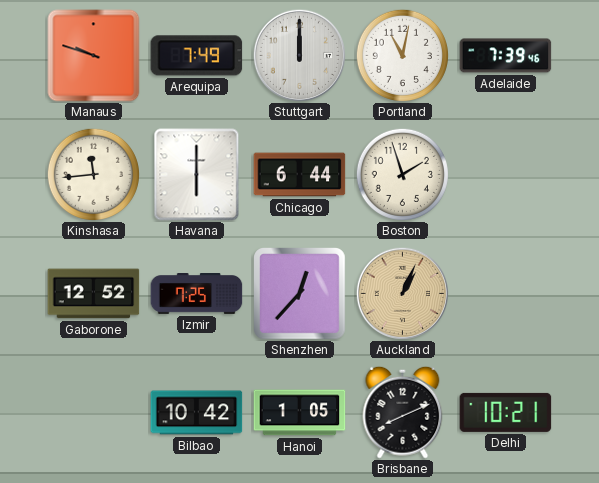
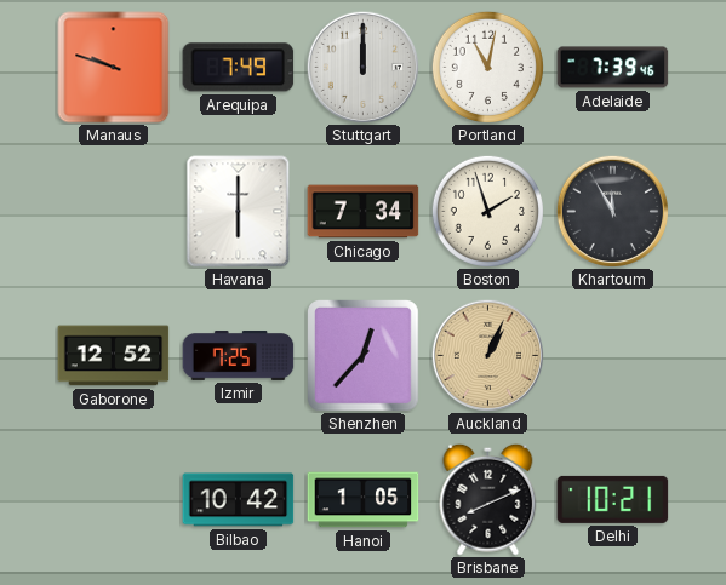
Kinshasa: 11:44 -> none
Chicago: 6:44 -> 7:34
Khartoum: none -> 11:55
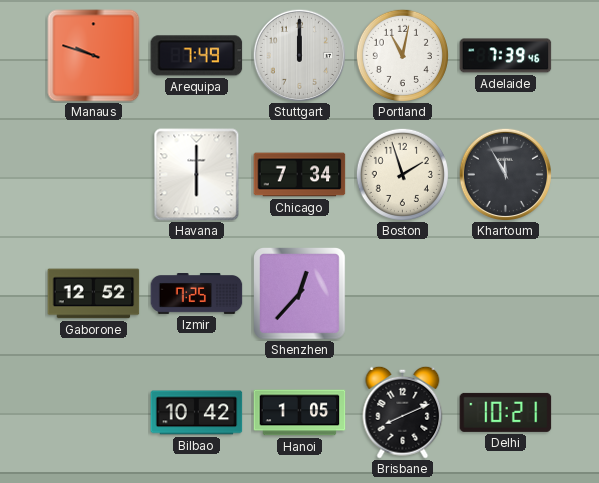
Auckland: 1:04 -> none
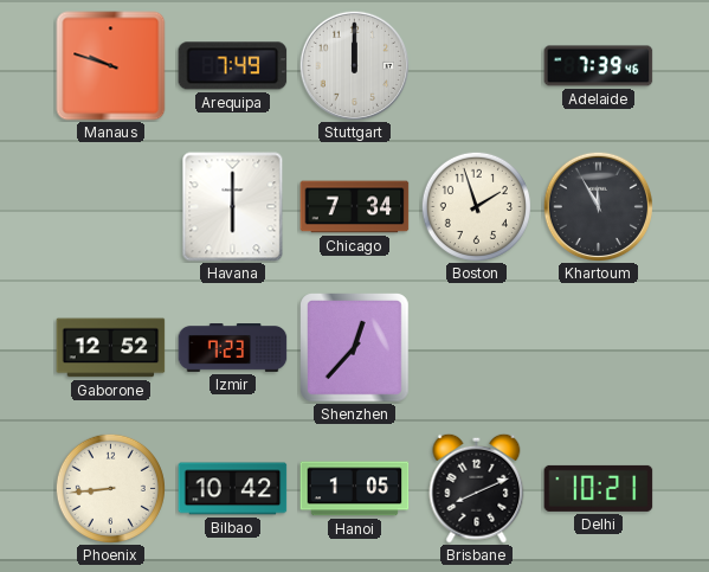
Portland: 11:02 -> none
Izmir: 7:25 -> 7:23
Phoenix: none -> 8:44
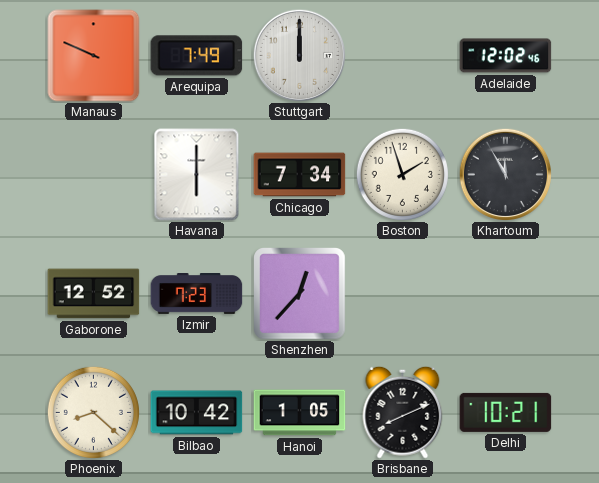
Manaus: 9:48 -> 9:49
Adelaide: 7:39 -> 12:02
Phoenix: 8:44 -> 8:22
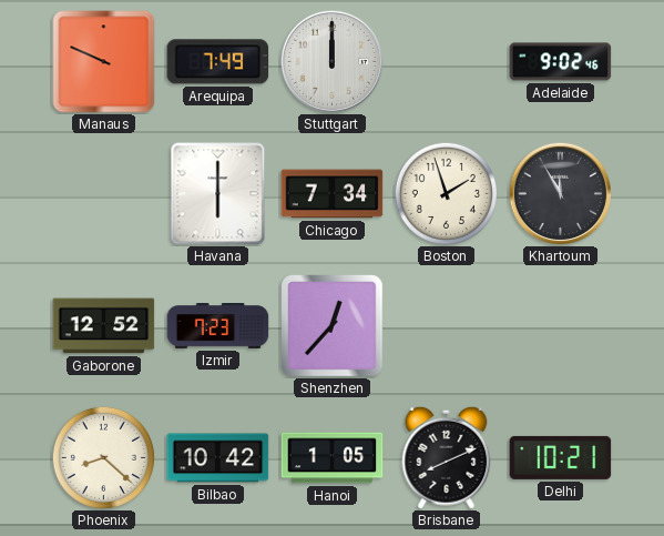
Adelaide: 12:02 -> 9:02
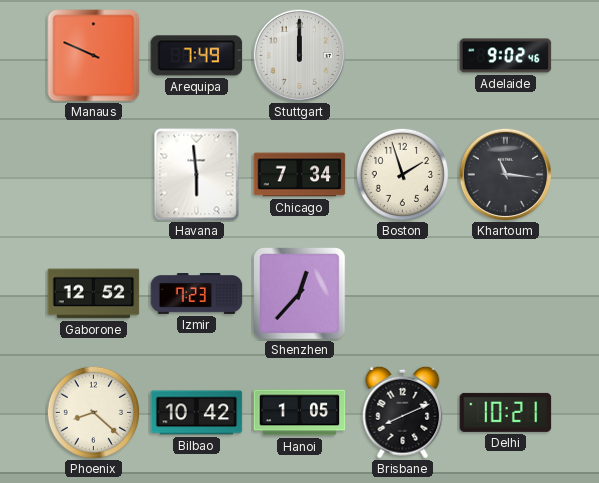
Havana: 6:00 -> 5:59
Khartoum: 11:55 -> 11:16
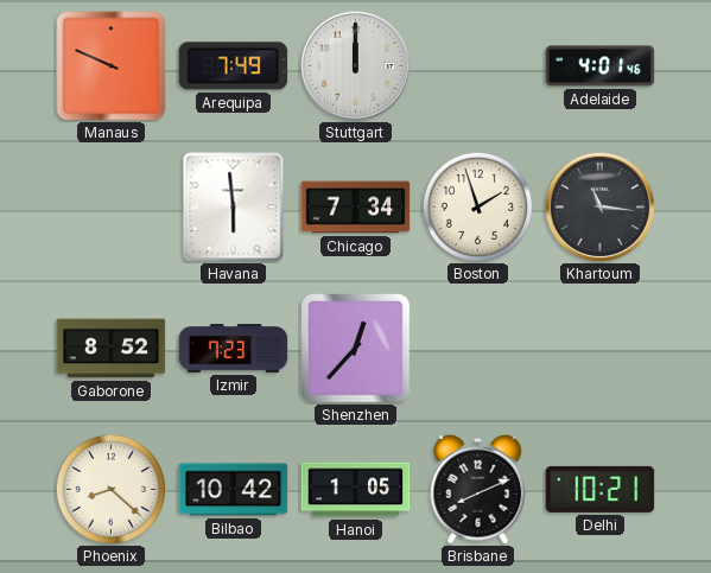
Adelaide: 9:02 -> 4:01
Gaborone: 12:52 -> 8:52
